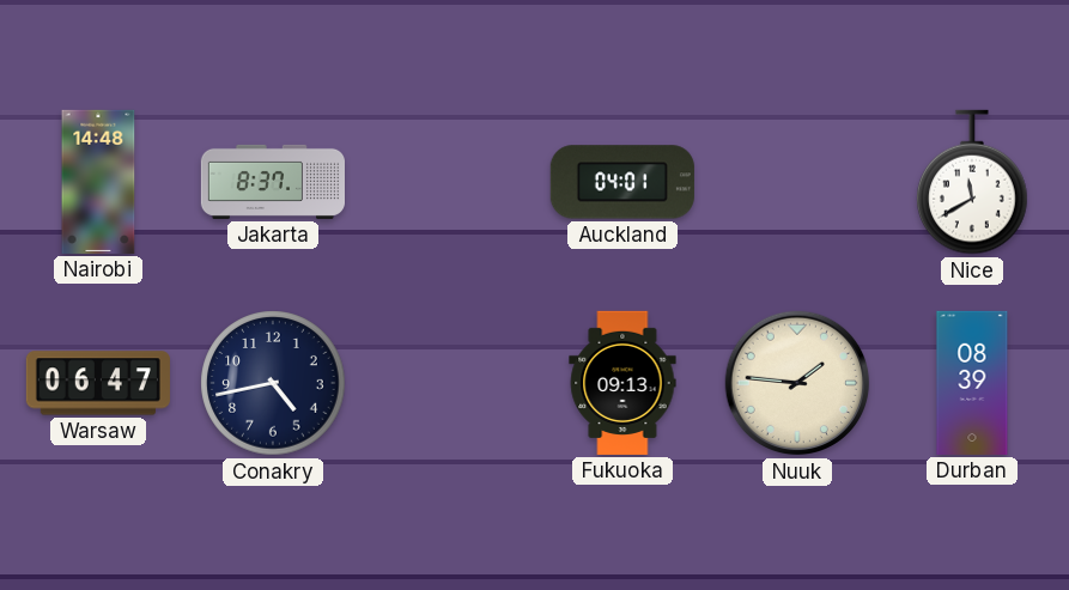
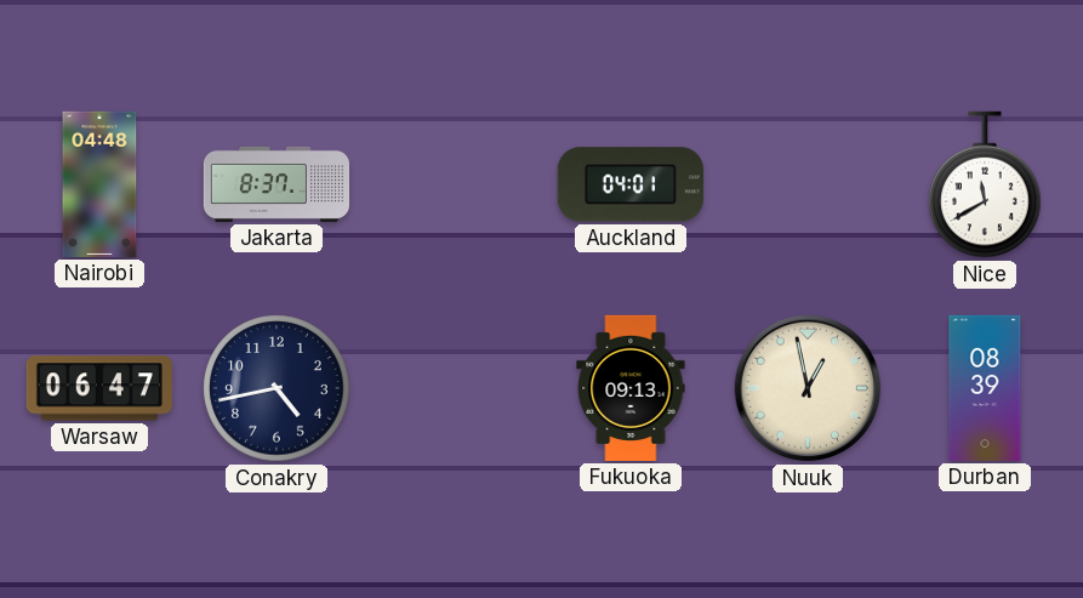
Nairobi: 14:48 -> 04:48
Nuuk: 1:46 -> 12:58
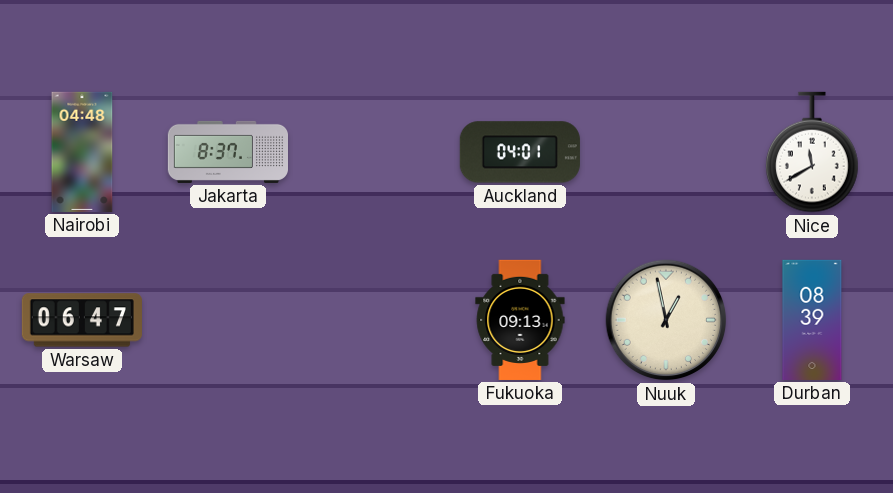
Conakry: 4:43 -> none
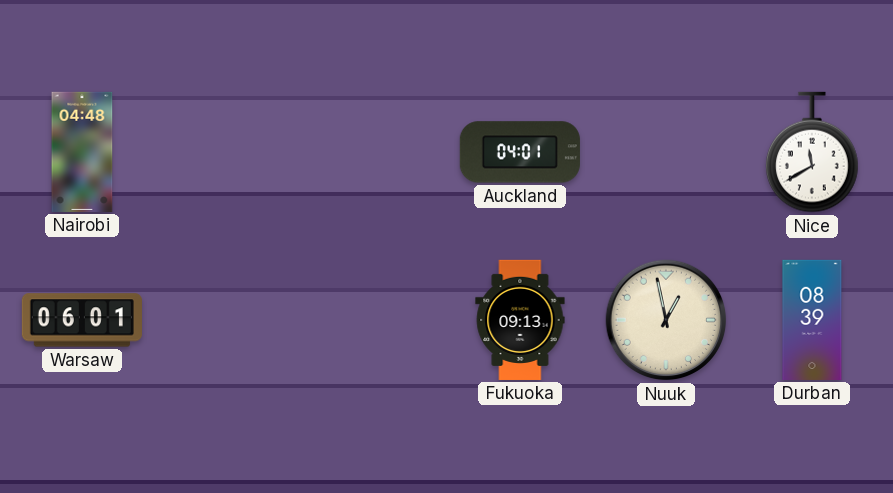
Jakarta: 8:37 -> none
Warsaw: 06:47 -> 06:01
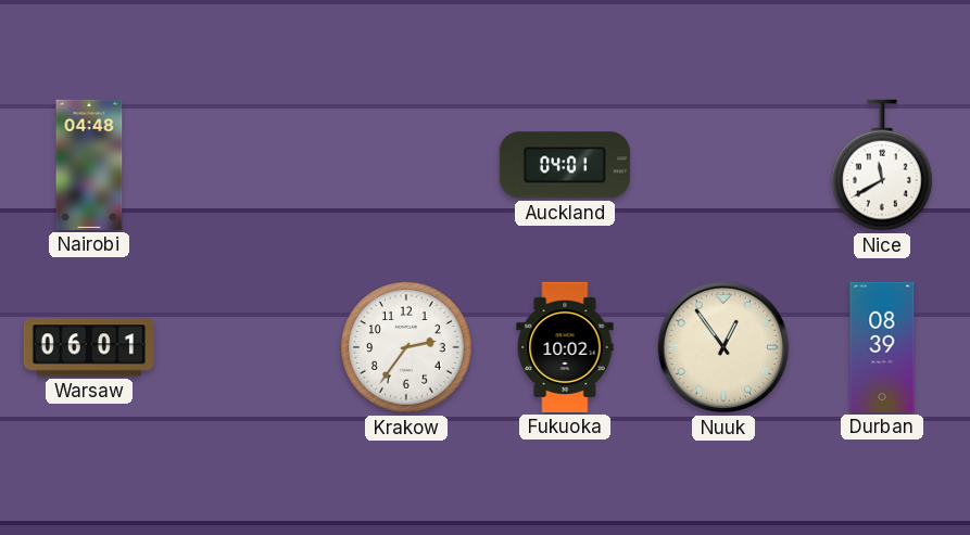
Krakow: none -> 2:36
Fukuoka: 09:13 -> 10:02
Nuuk: 12:58 -> 12:54
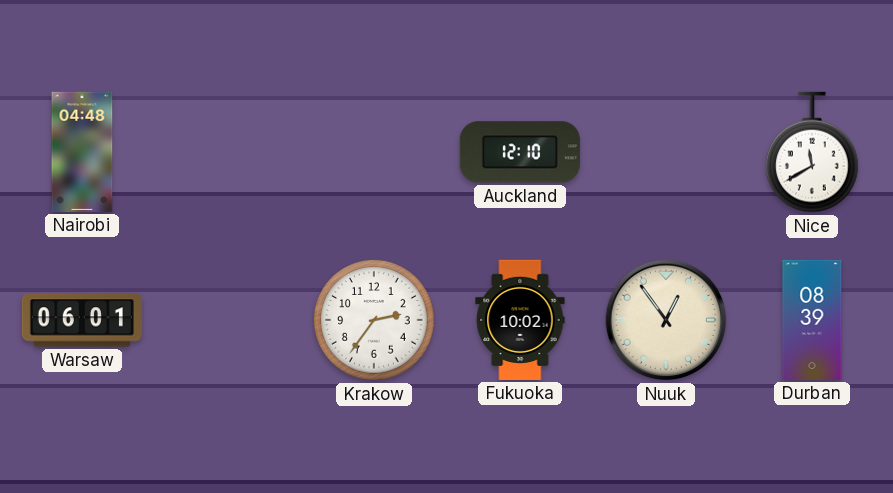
Auckland: 04:01 -> 12:10
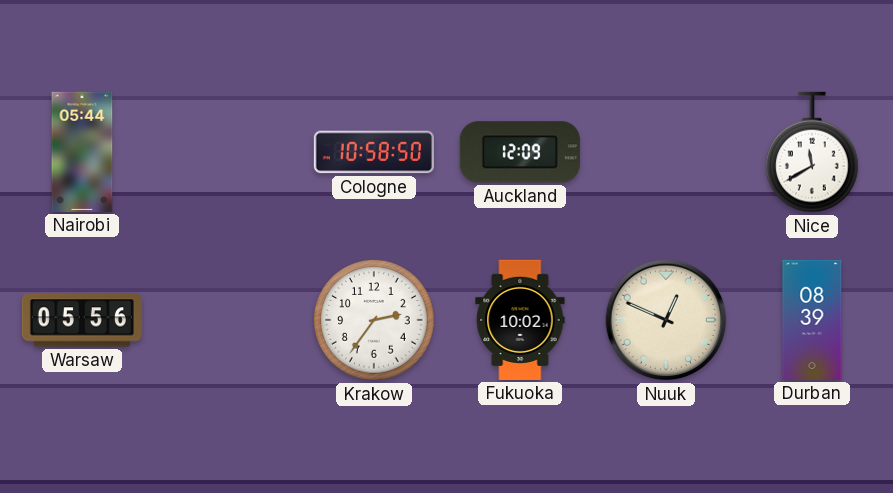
Nairobi: 04:48 -> 05:44
Cologne: none -> 10:58
Auckland: 12:10 -> 12:09
Warsaw: 06:01 -> 05:56
Nuuk: 12:54 -> 12:49
